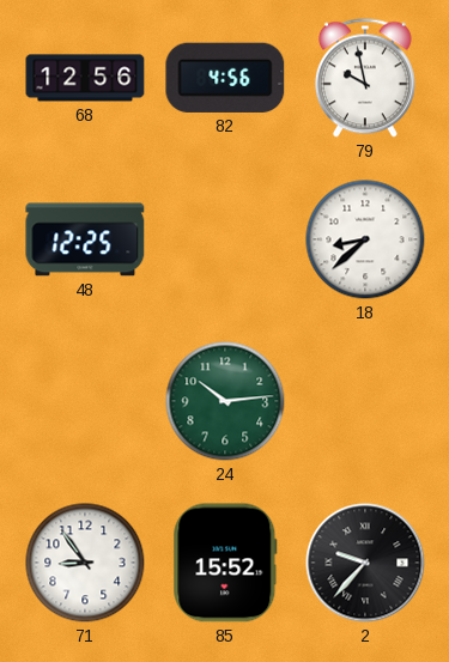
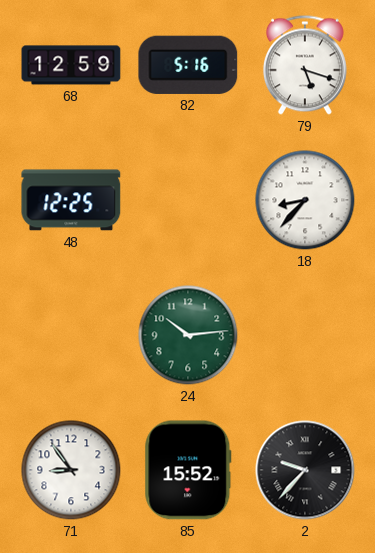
68: 12:56 -> 12:59
82: 4:56 -> 5:16
79: 9:58 -> 5:18
18: 8:38 -> 8:37
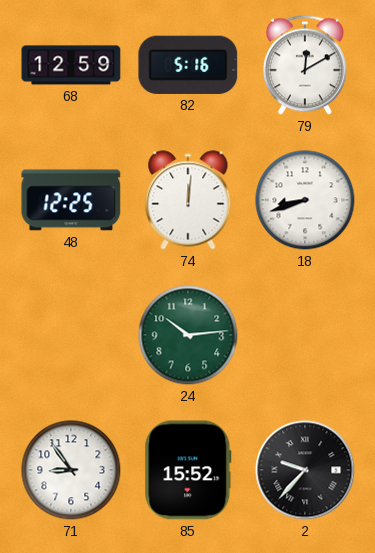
79: 5:18 -> 12:10
74: none -> 12:01
18: 8:37 -> 8:42
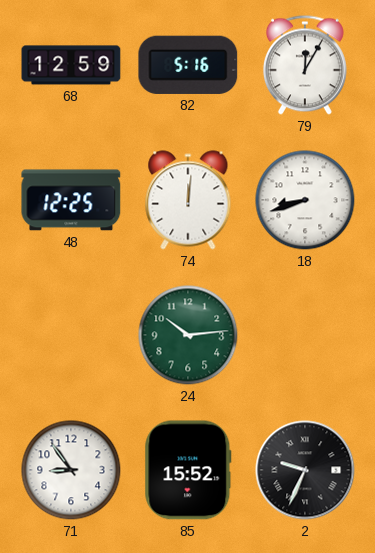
79: 12:10 -> 12:05
2: 9:37 -> 9:34
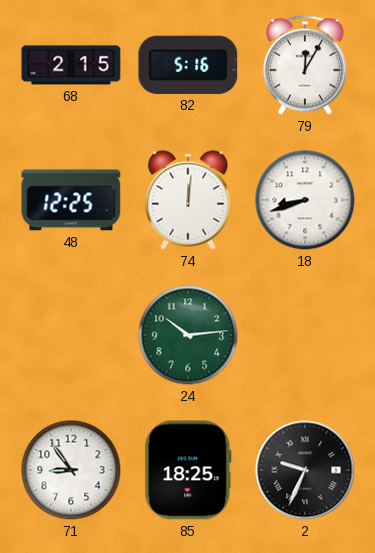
68: 12:59 -> 2:15
85: 15:52 -> 18:25
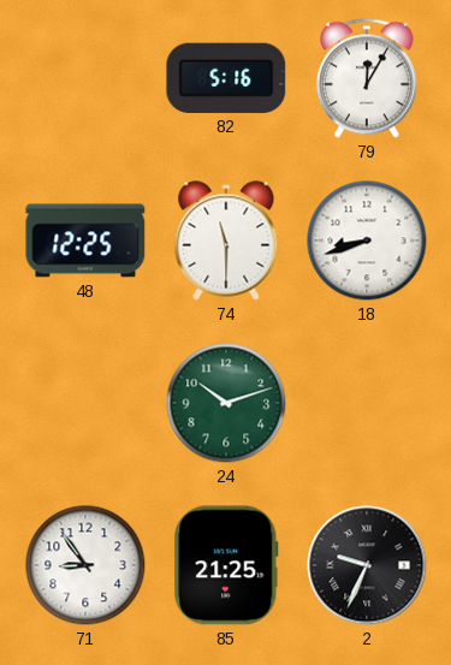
68: 2:15 -> none
74: 12:01 -> 11:30
24: 10:14 -> 10:12
85: 18:25 -> 21:25
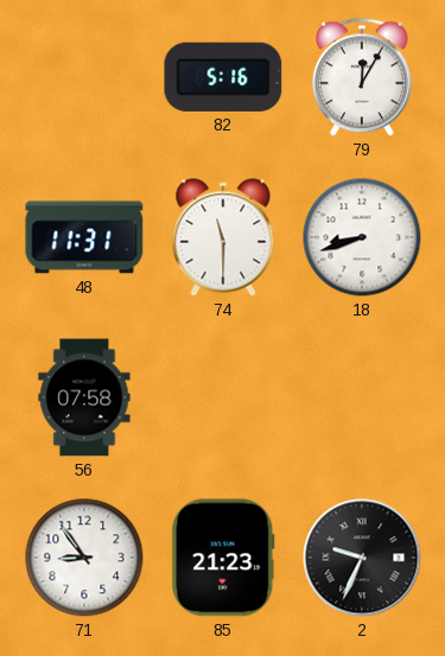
48: 12:25 -> 11:31
56: none -> 07:58
24: 10:12 -> none
85: 21:25 -> 21:23
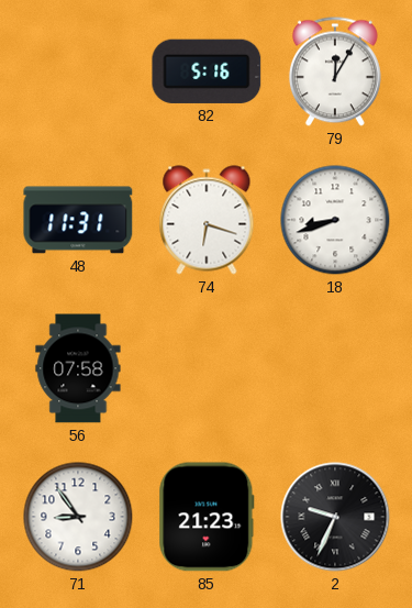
74: 11:30 -> 6:18
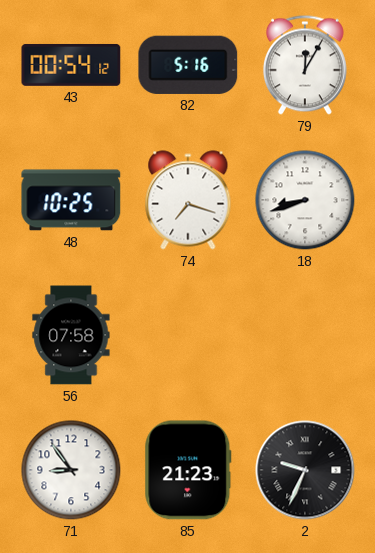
43: none -> 00:54
48: 11:31 -> 10:25
74: 6:18 -> 7:18
